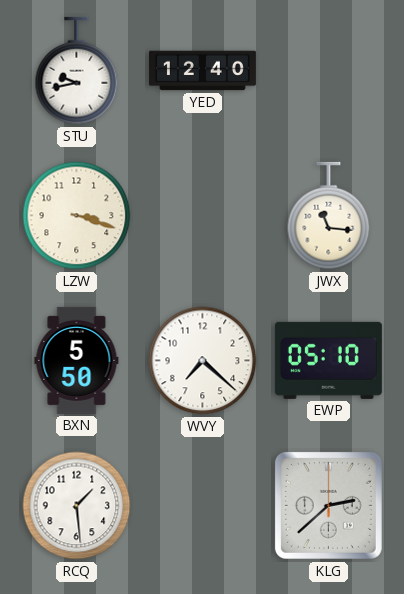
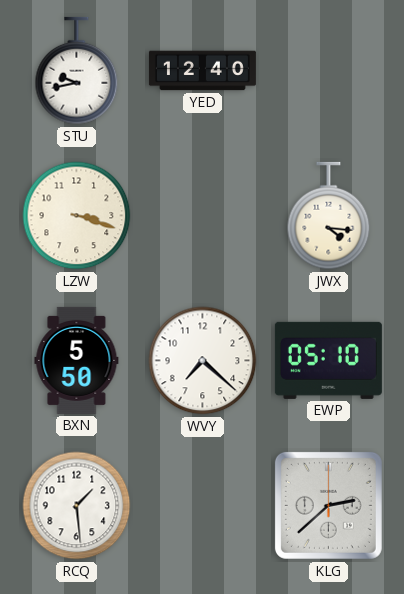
JWX: 11:16 -> 4:16
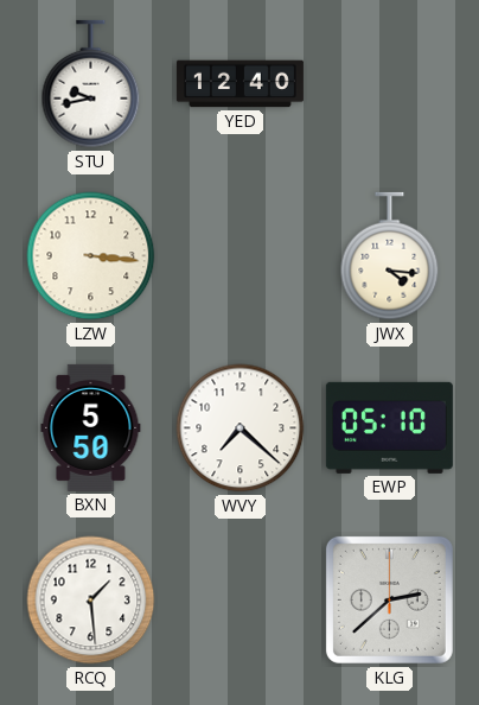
LZW: 3:18 -> 3:16
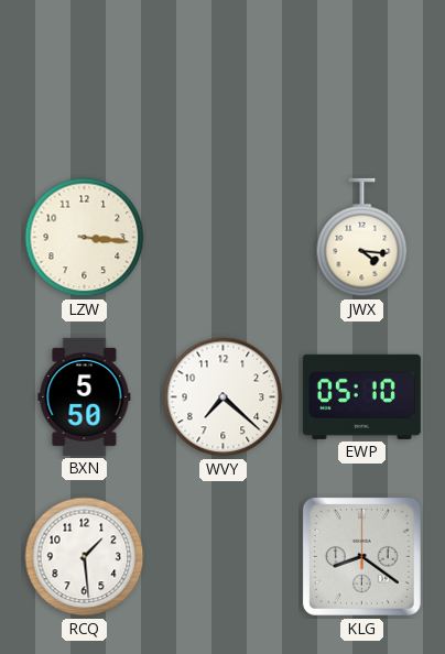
STU: 9:43 -> none
YED: 12:40 -> none
KLG: 2:38 -> 8:21
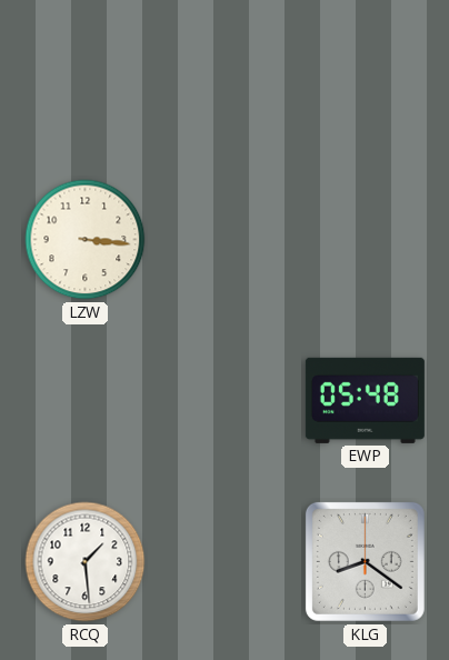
JWX: 4:16 -> none
BXN: 5:50 -> none
WVY: 7:22 -> none
EWP: 05:10 -> 05:48
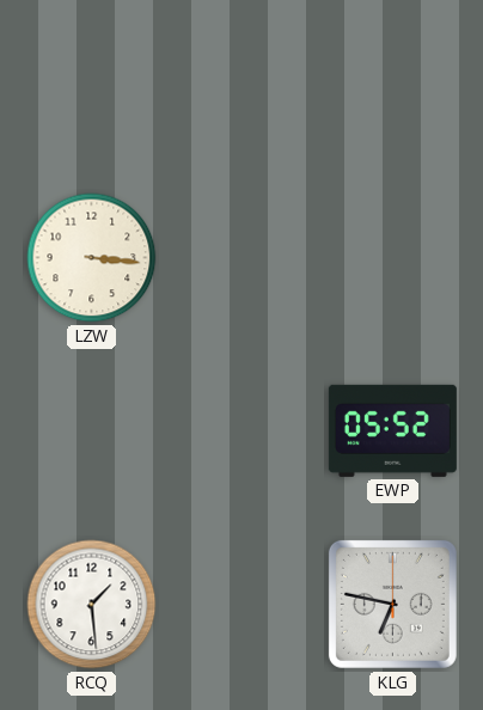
EWP: 05:48 -> 05:52
KLG: 8:21 -> 6:47
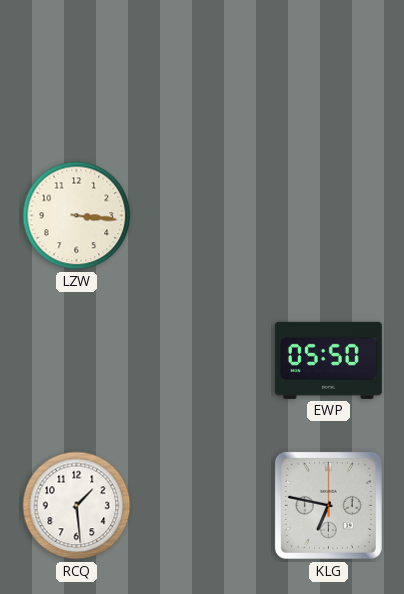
EWP: 05:52 -> 05:50
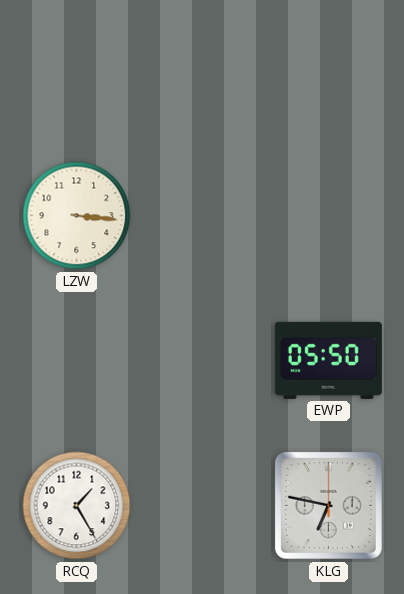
RCQ: 1:29 -> 1:25
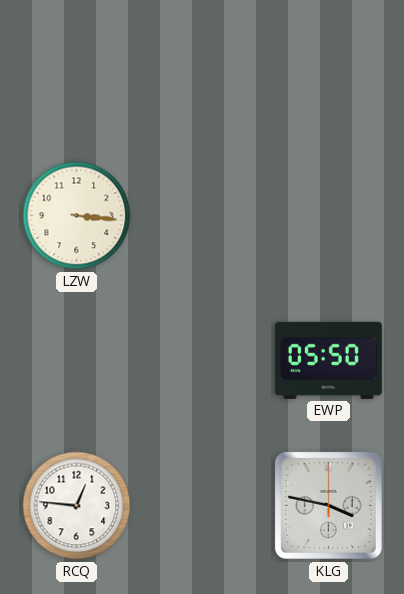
RCQ: 1:25 -> 12:46
KLG: 6:47 -> 3:47
